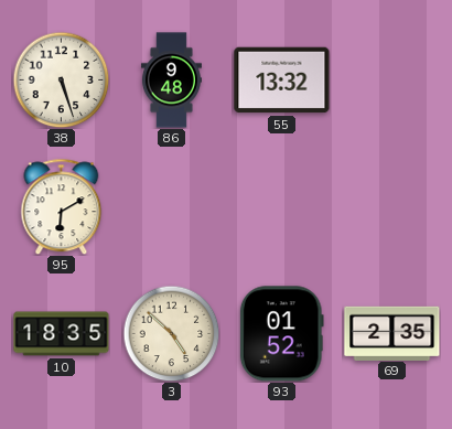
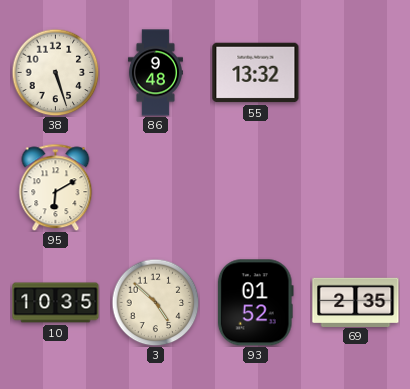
10: 18:35 -> 10:35
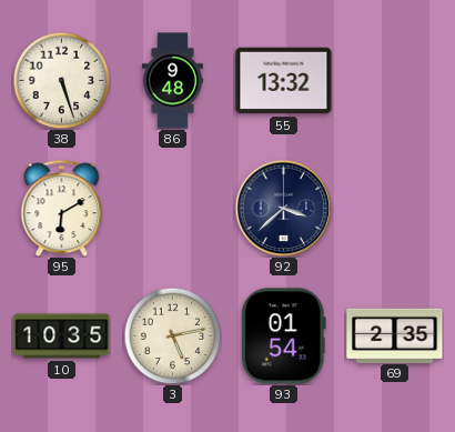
92: none -> 3:38
3: 4:52 -> 5:13
93: 01:52 -> 01:54
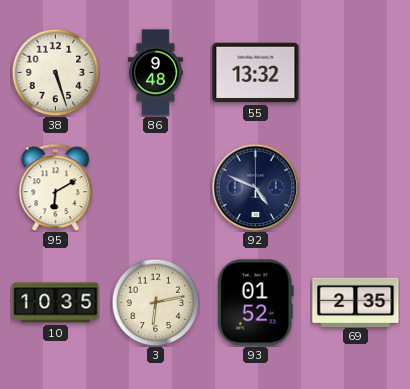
92: 3:38 -> 4:49
3: 5:13 -> 6:13
93: 01:54 -> 01:52
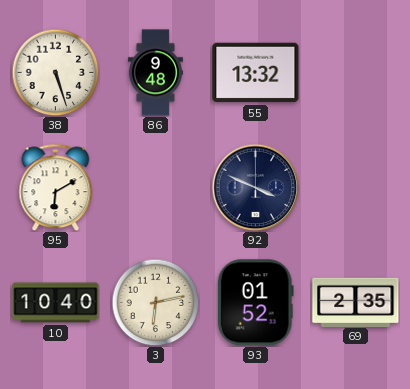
92: 4:49 -> 3:49
10: 10:35 -> 10:40
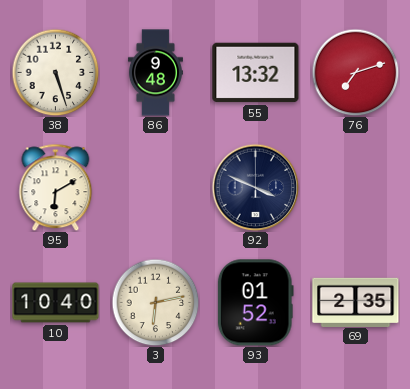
76: none -> 7:12
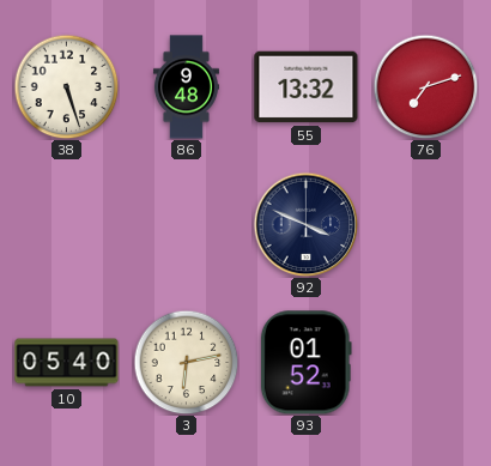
95: 6:10 -> none
10: 10:40 -> 05:40
69: 2:35 -> none
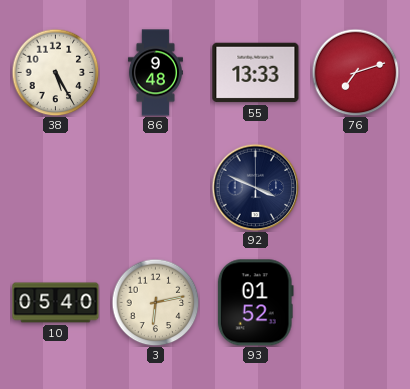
38: 5:27 -> 5:25
55: 13:32 -> 13:33
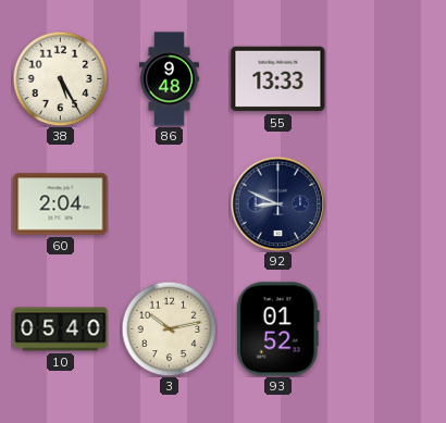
76: 7:12 -> none
60: none -> 2:04
92: 3:49 -> 8:49
3: 6:13 -> 10:13
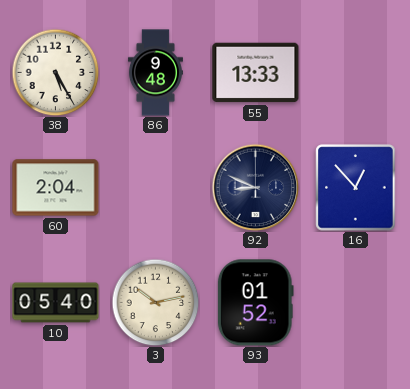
16: none -> 12:53
